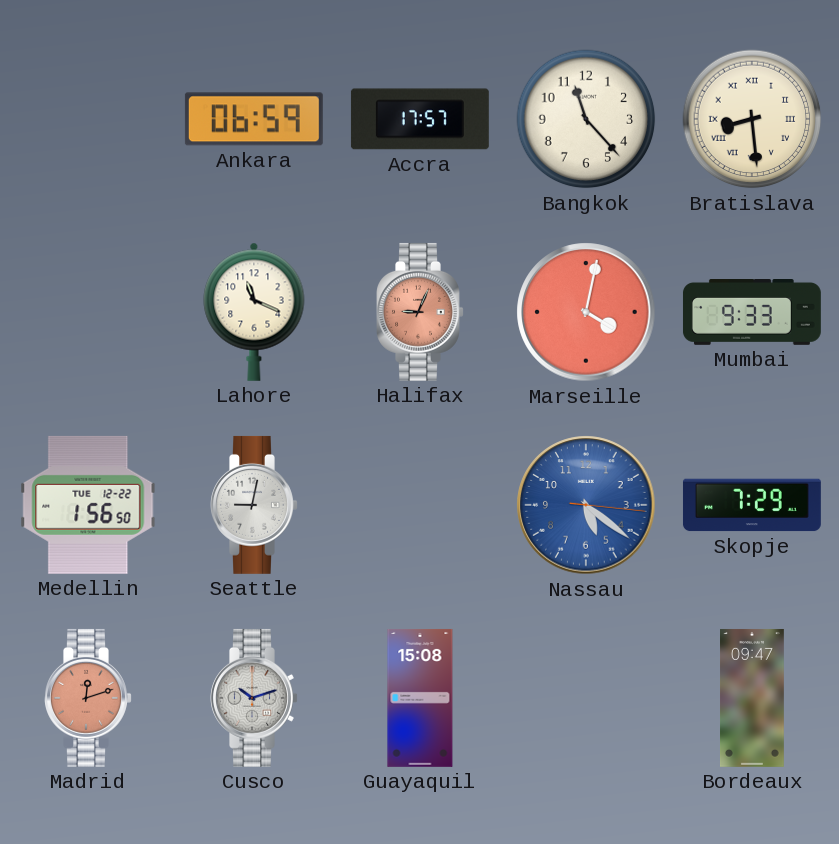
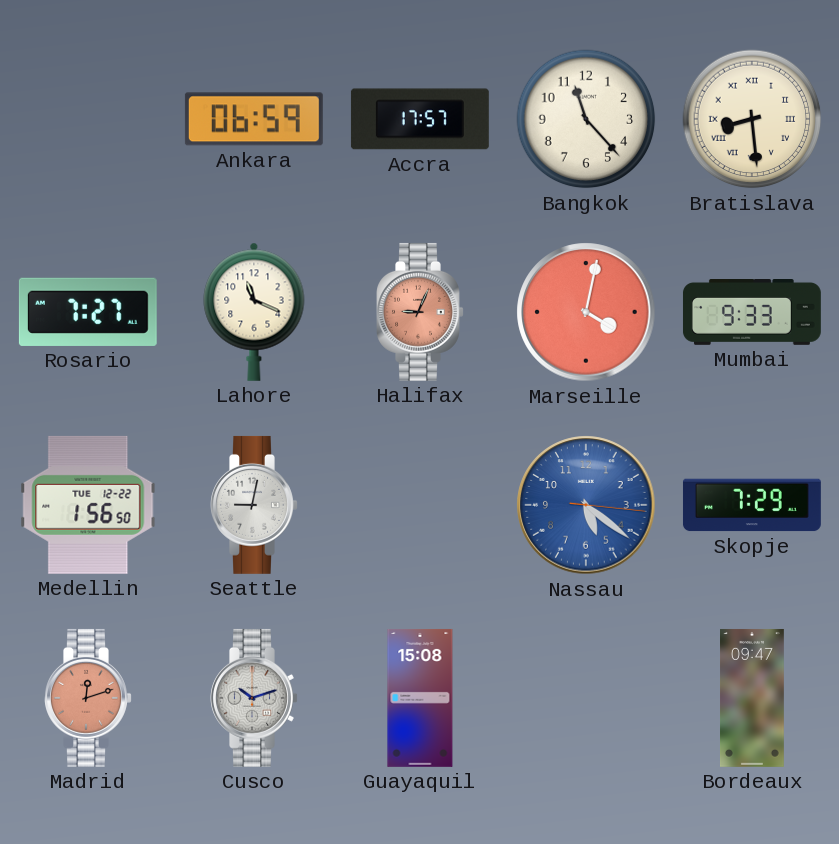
Rosario: none -> 7:27
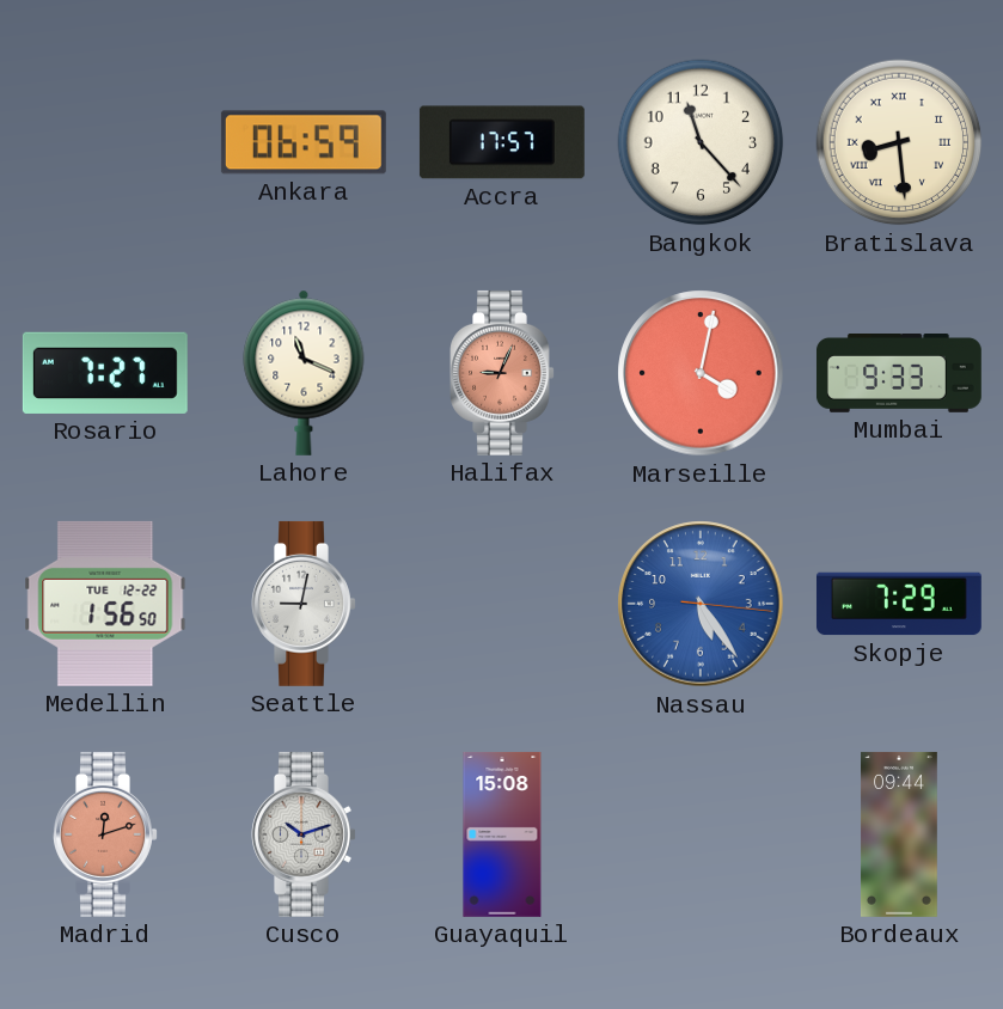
Nassau: 5:21 -> 5:24
Bordeaux: 09:47 -> 09:44
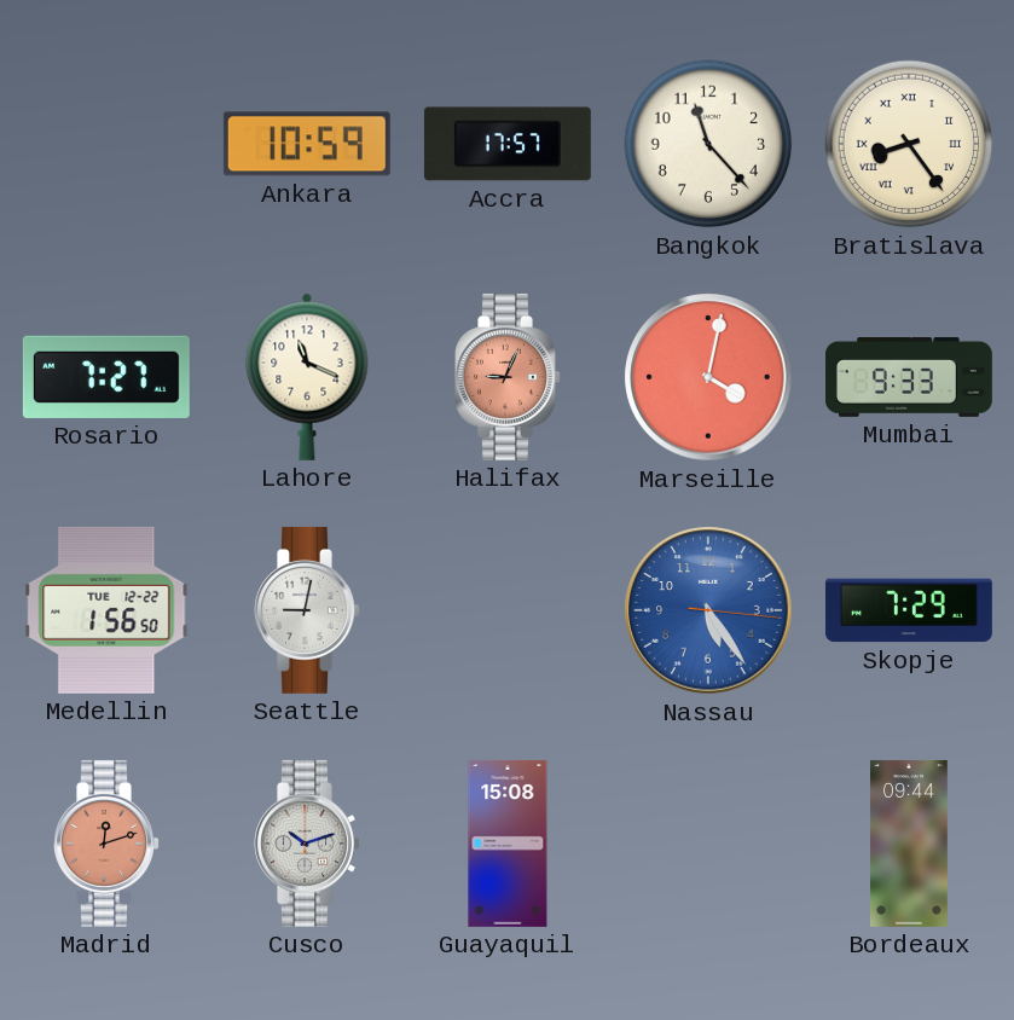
Ankara: 06:59 -> 10:59
Bratislava: 8:29 -> 8:24
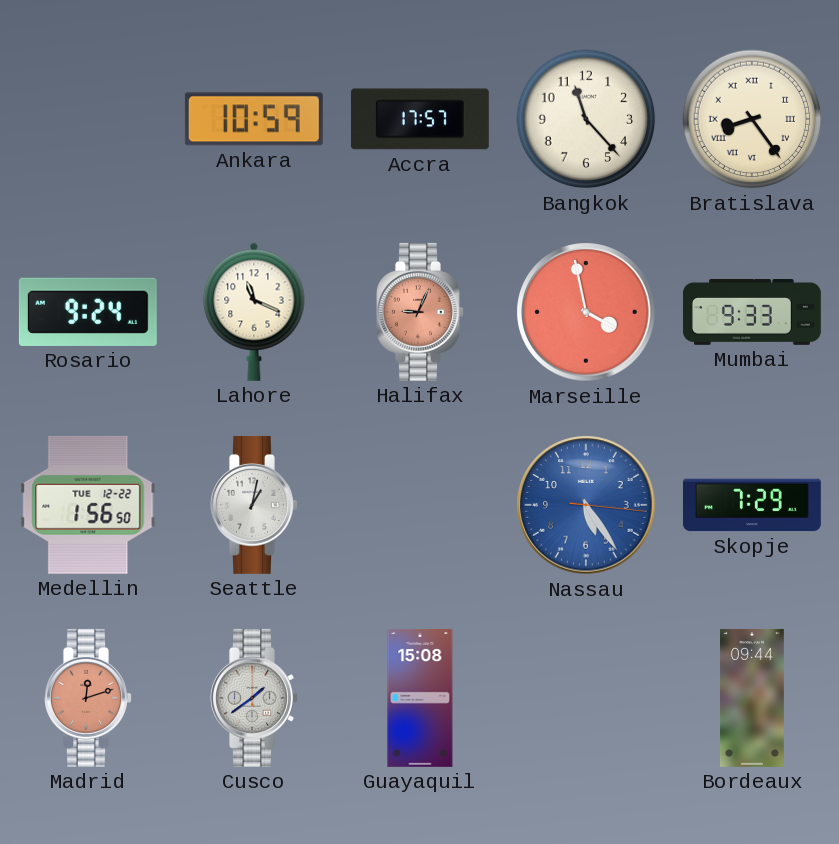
Rosario: 7:27 -> 9:24
Marseille: 4:02 -> 3:58
Seattle: 9:02 -> 1:02
Cusco: 10:12 -> 1:39
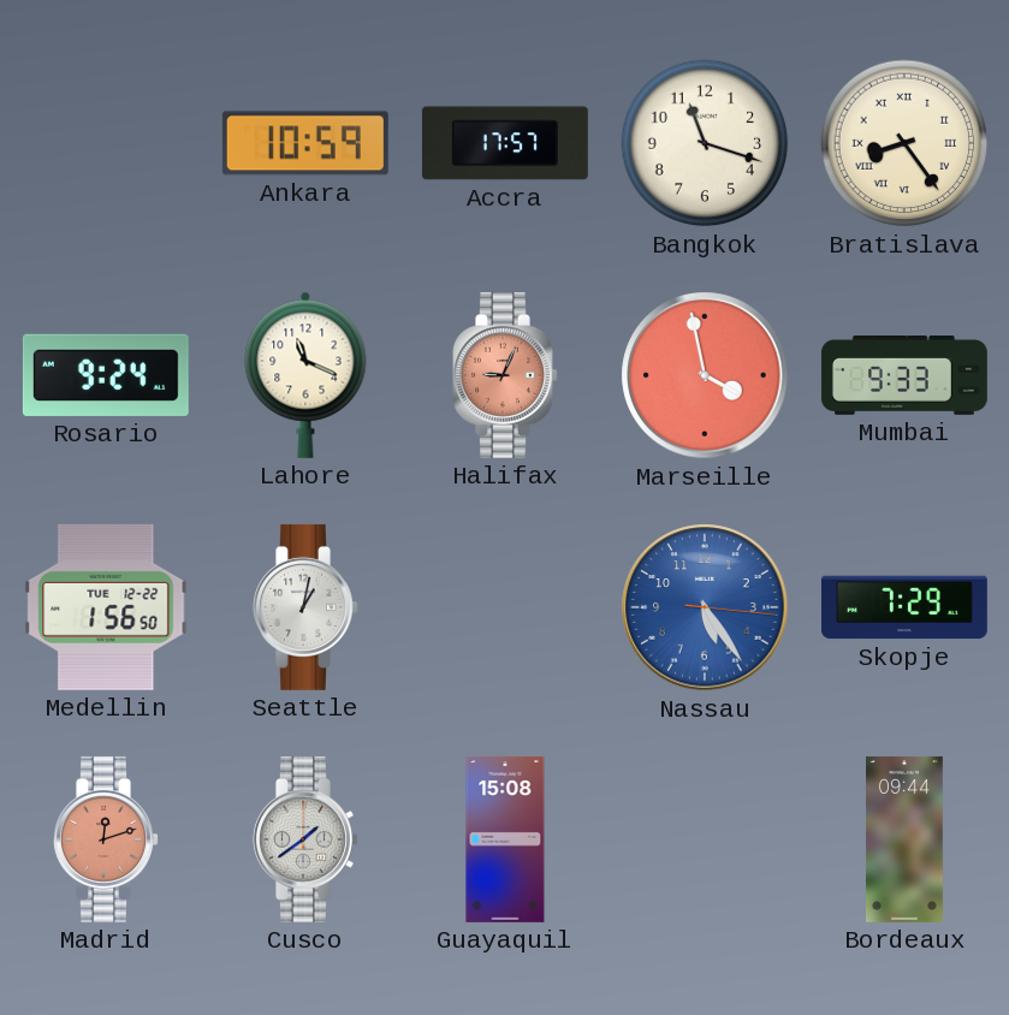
Bangkok: 11:23 -> 11:18
